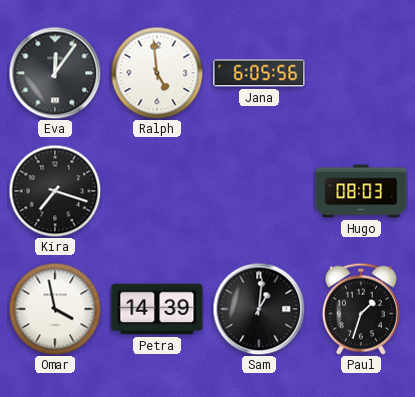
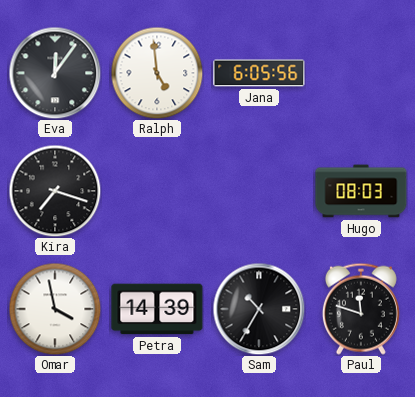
Sam: 1:01 -> 10:35
Paul: 1:33 -> 11:48
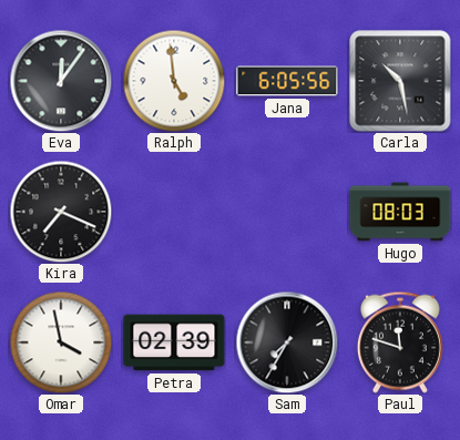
Carla: none -> 10:28
Kira: 7:18 -> 7:19
Petra: 14:39 -> 02:39
Sam: 10:35 -> 7:35
